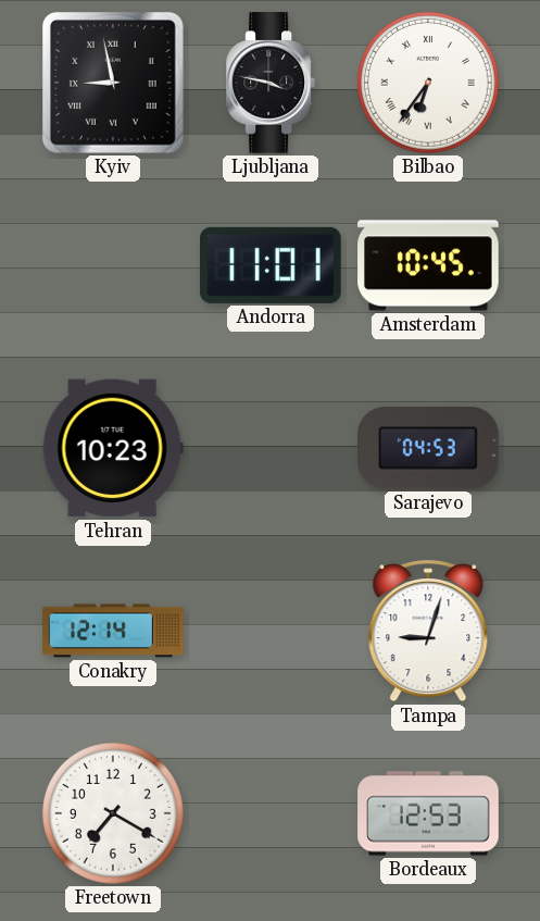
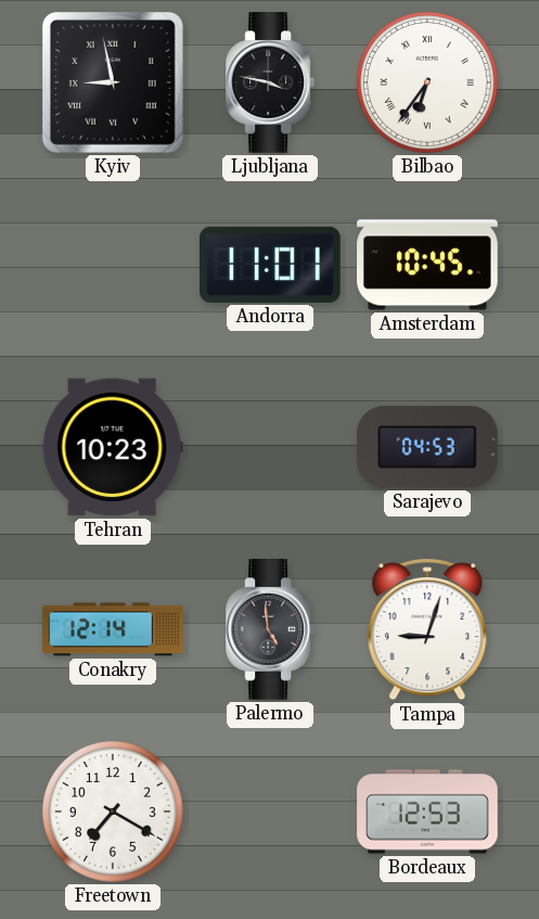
Palermo: none -> 4:59
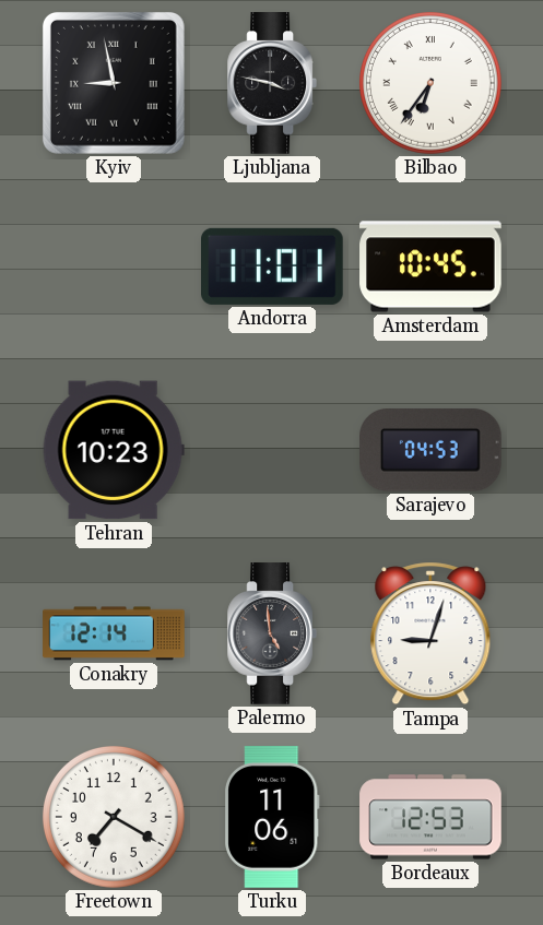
Turku: none -> 11:06
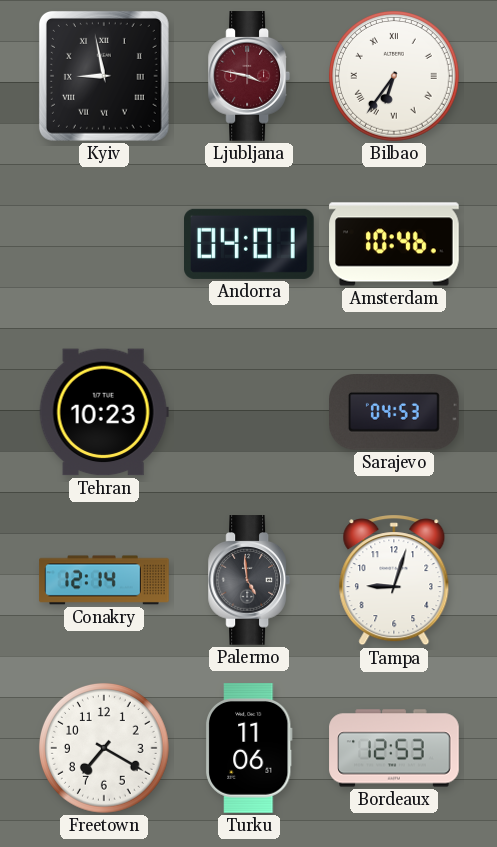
Ljubljana dial: black -> burgundy
Andorra: 11:01 -> 04:01
Amsterdam: 10:45 -> 10:46
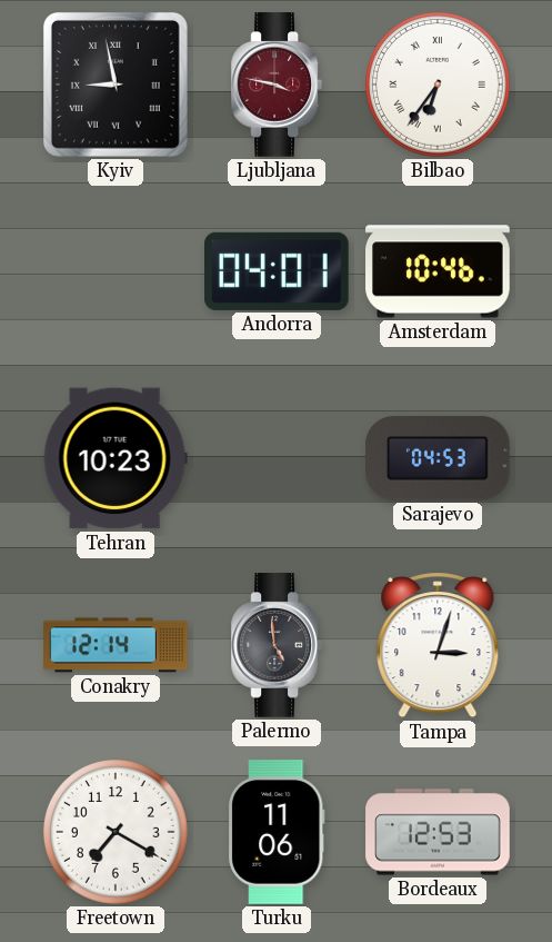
Tampa: 9:03 -> 3:03
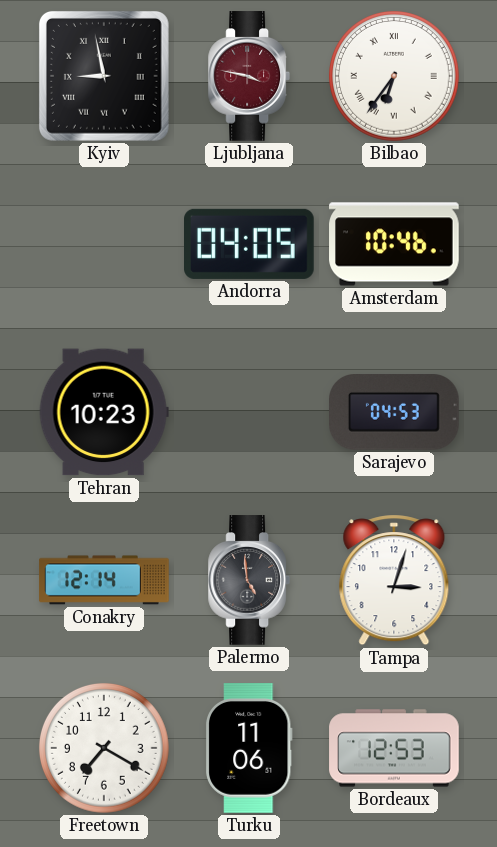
Andorra: 04:01 -> 04:05
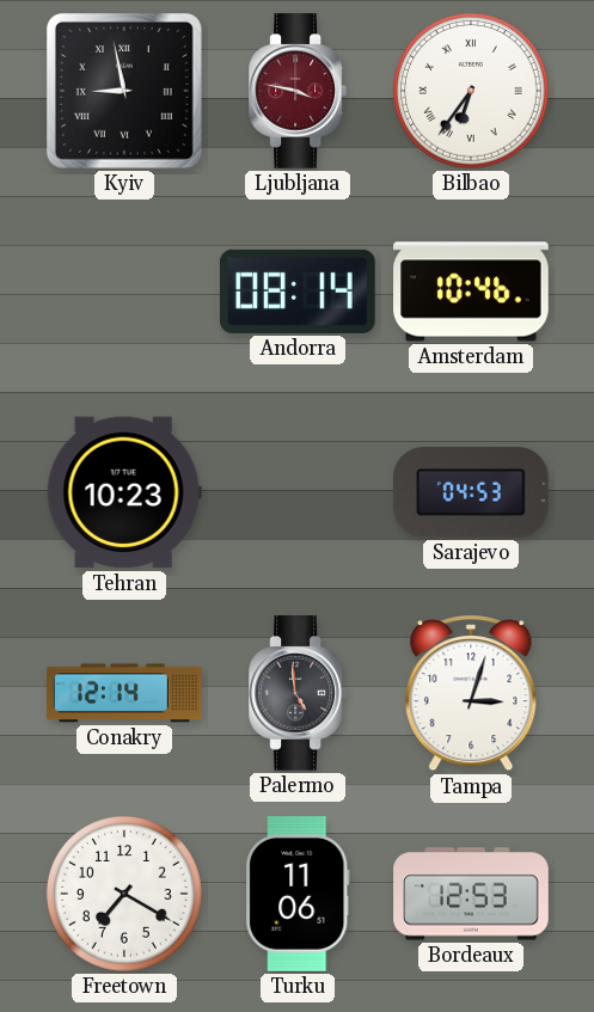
Andorra: 04:05 -> 08:14
